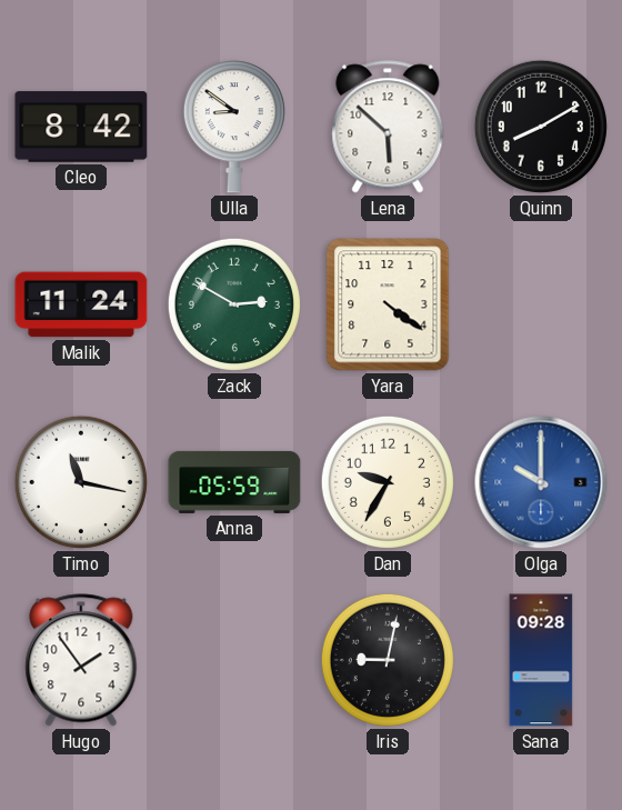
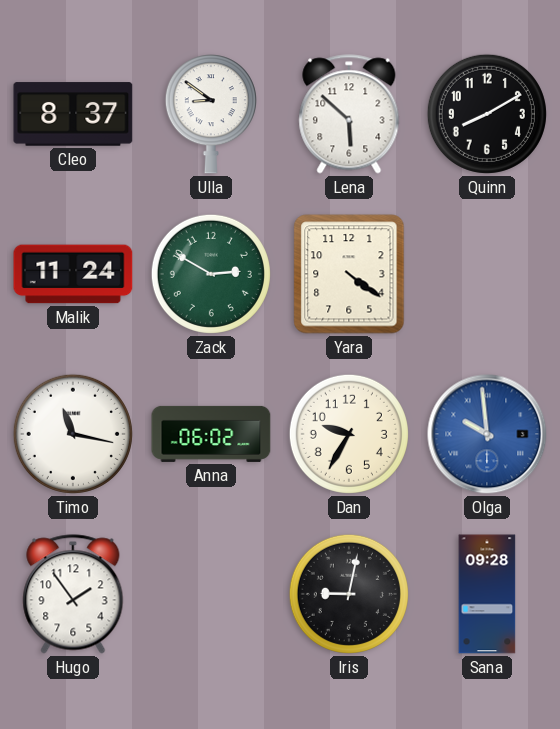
Cleo: 8:42 -> 8:37
Anna: 05:59 -> 06:02
Olga: 10:00 -> 9:59
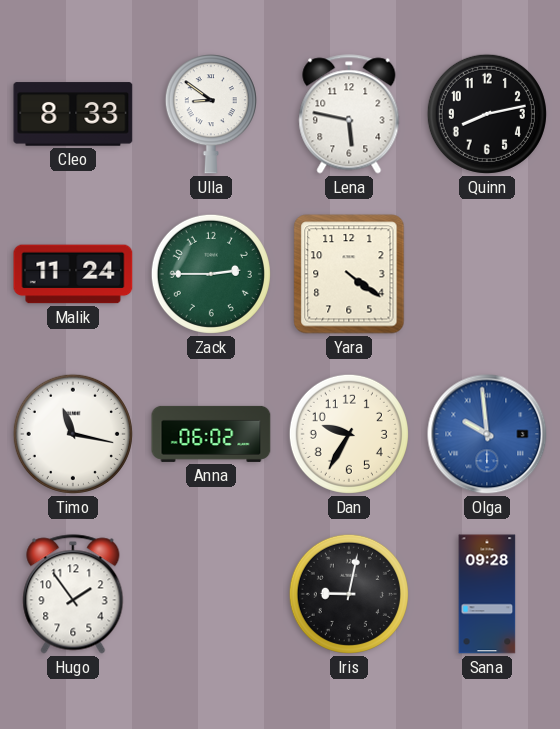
Cleo: 8:37 -> 8:33
Lena: 5:52 -> 5:47
Quinn: 8:10 -> 8:13
Zack: 2:50 -> 2:45
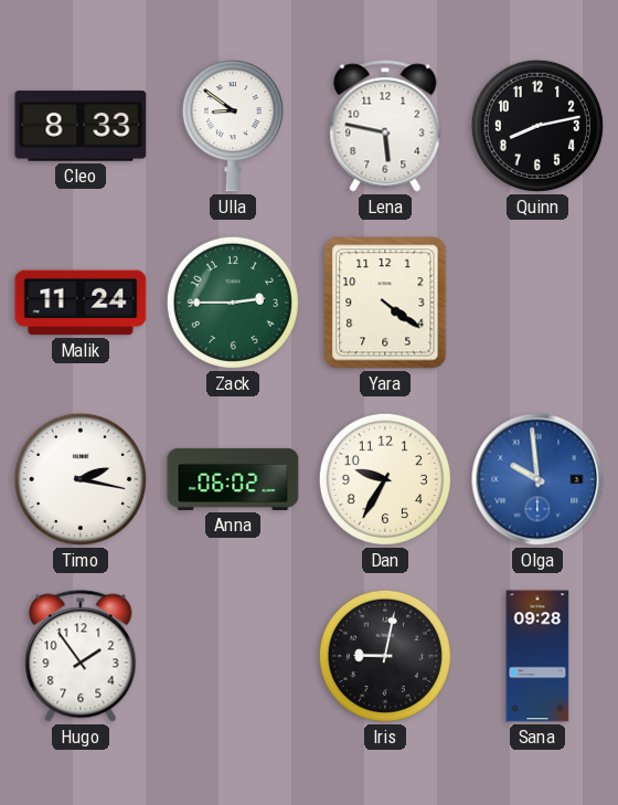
Timo: 11:17 -> 2:17
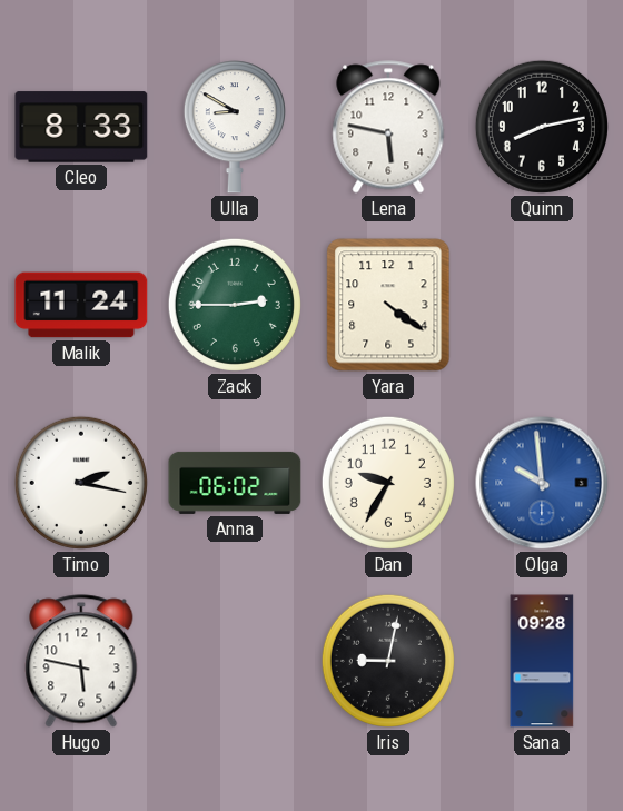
Ulla: 8:51 -> 8:50
Hugo: 1:54 -> 5:47
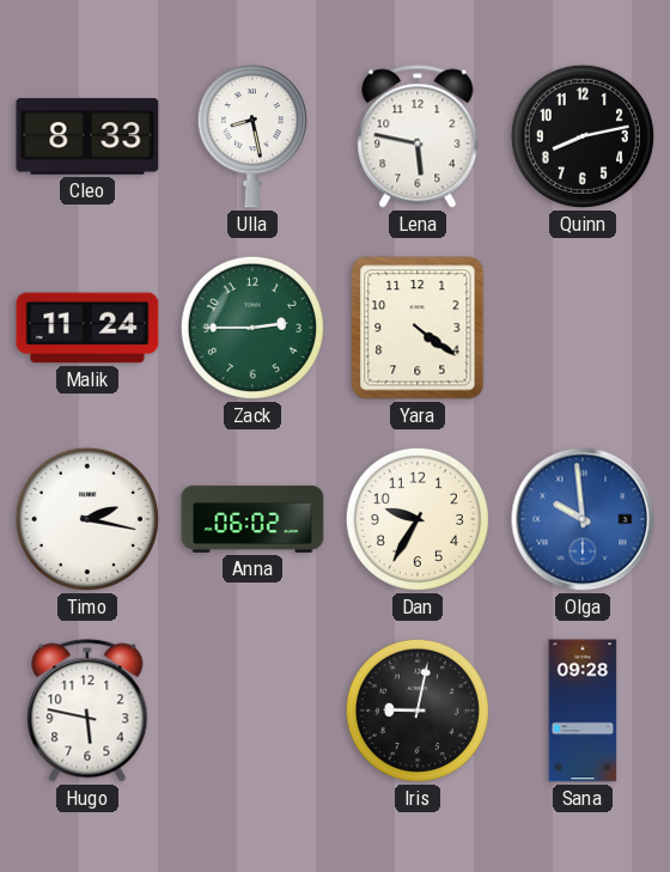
Ulla: 8:50 -> 8:28
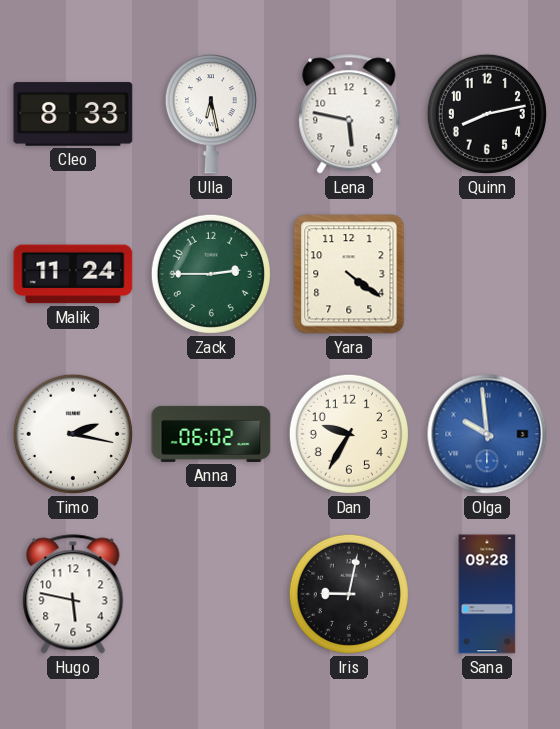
Ulla: 8:28 -> 6:28
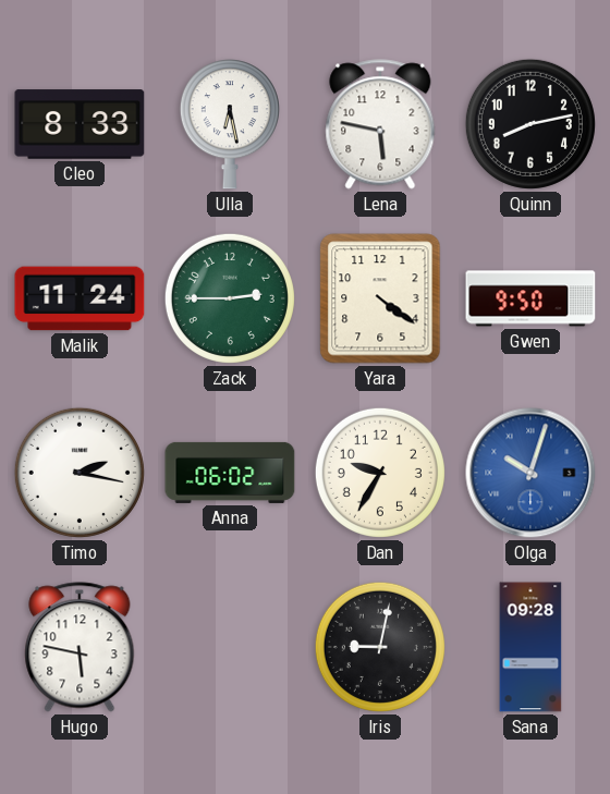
Gwen: none -> 9:50
Olga: 9:59 -> 10:03
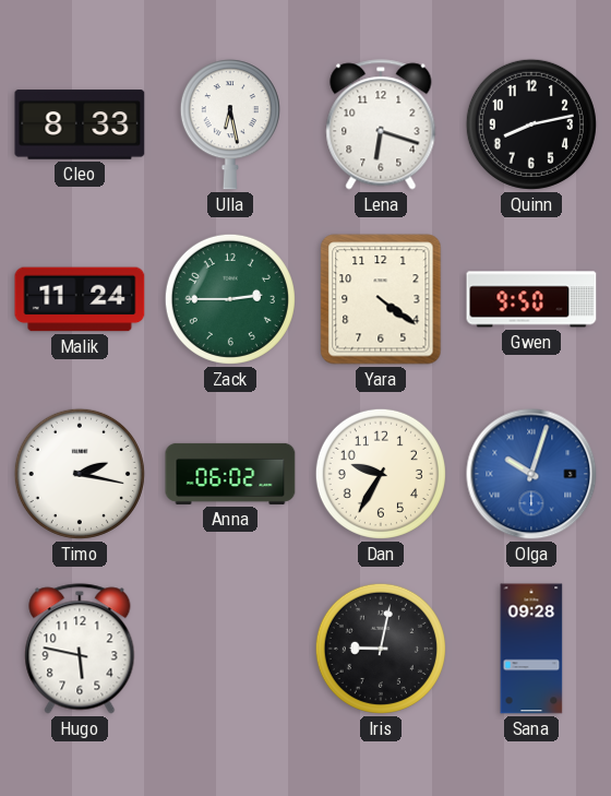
Lena: 5:47 -> 6:18
